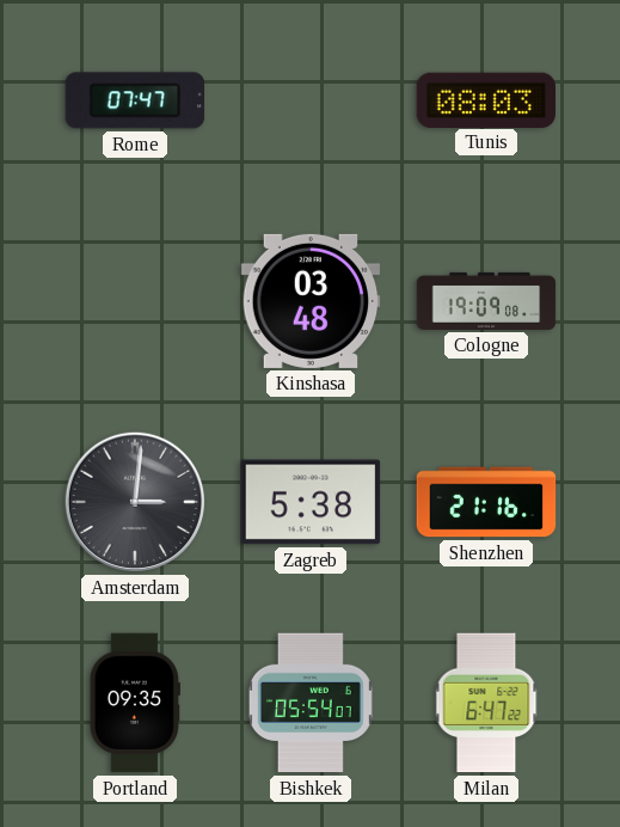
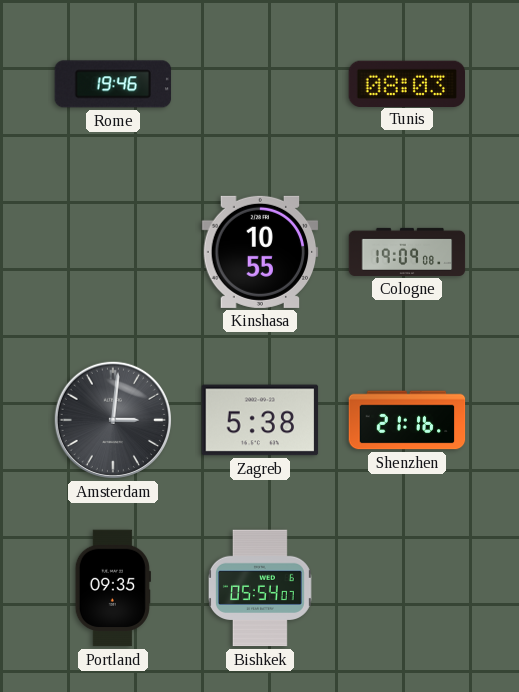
Rome: 07:47 -> 19:46
Kinshasa: 03:48 -> 10:55
Milan: 6:47 -> none
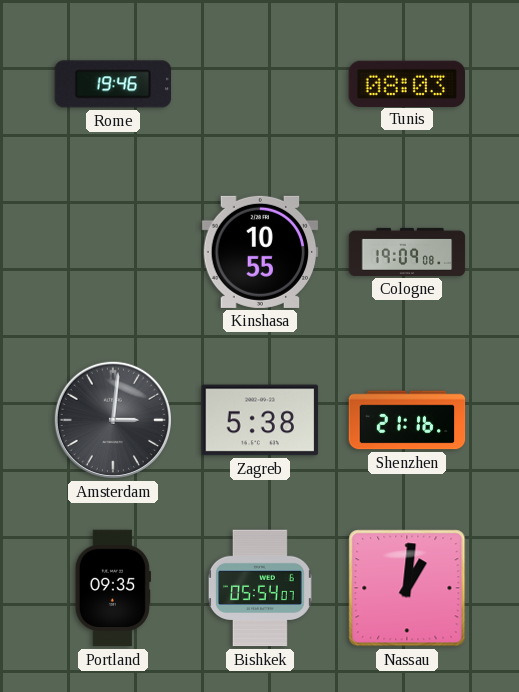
Nassau: none -> 1:01
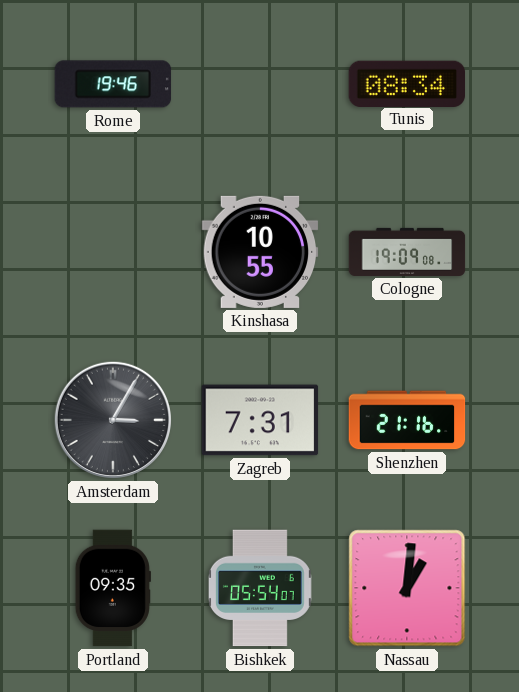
Tunis: 08:03 -> 08:34
Amsterdam: 3:01 -> 3:05
Zagreb: 5:38 -> 7:31
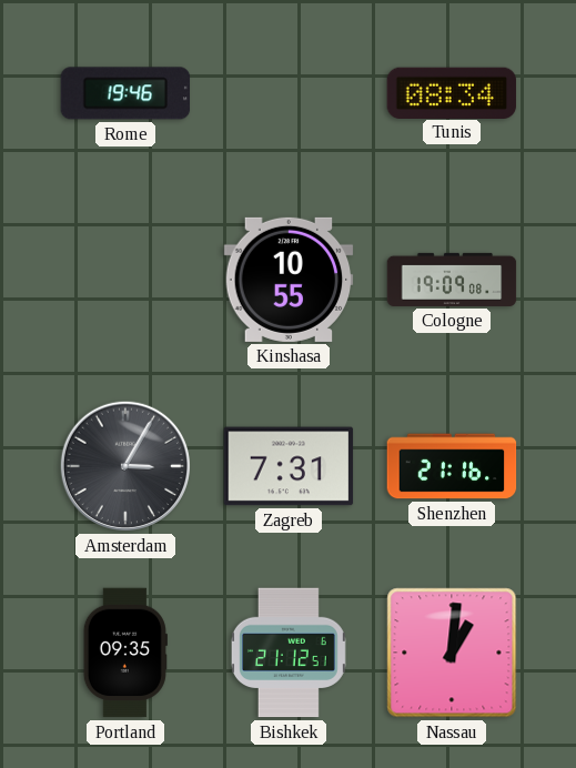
Bishkek: 05:54 -> 21:12
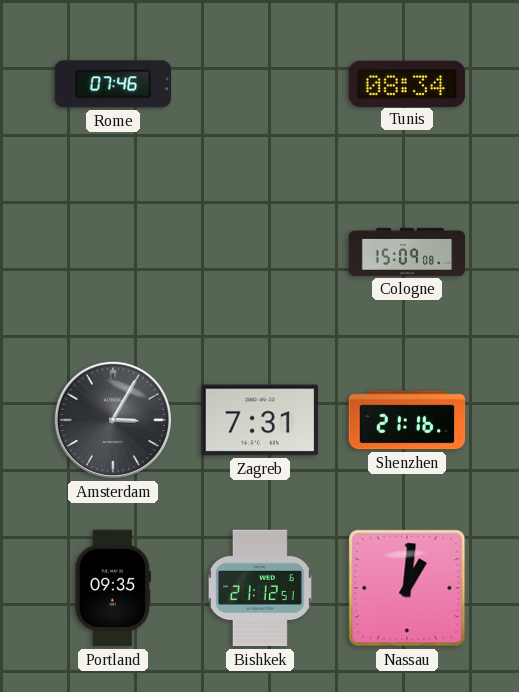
Rome: 19:46 -> 07:46
Kinshasa: 10:55 -> none
Cologne: 19:09 -> 15:09
